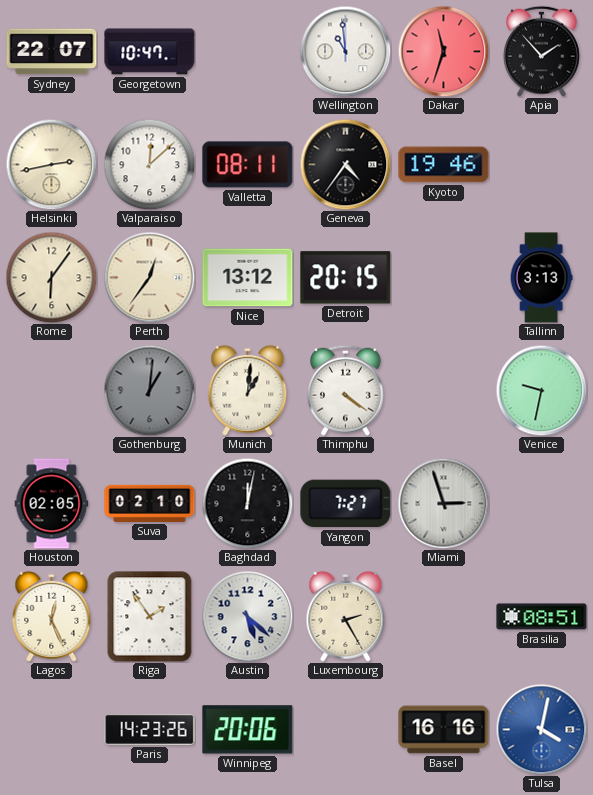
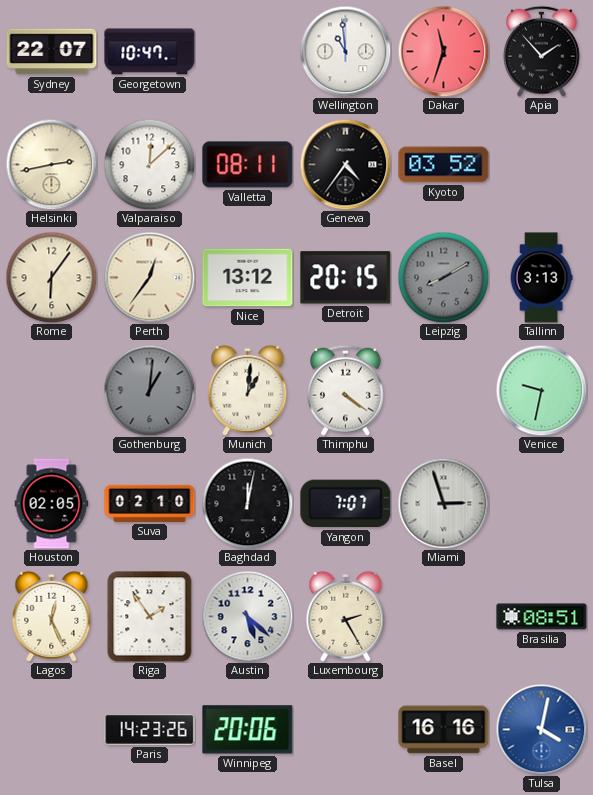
Kyoto: 19:46 -> 03:52
Leipzig: none -> 8:10
Yangon: 7:27 -> 7:07
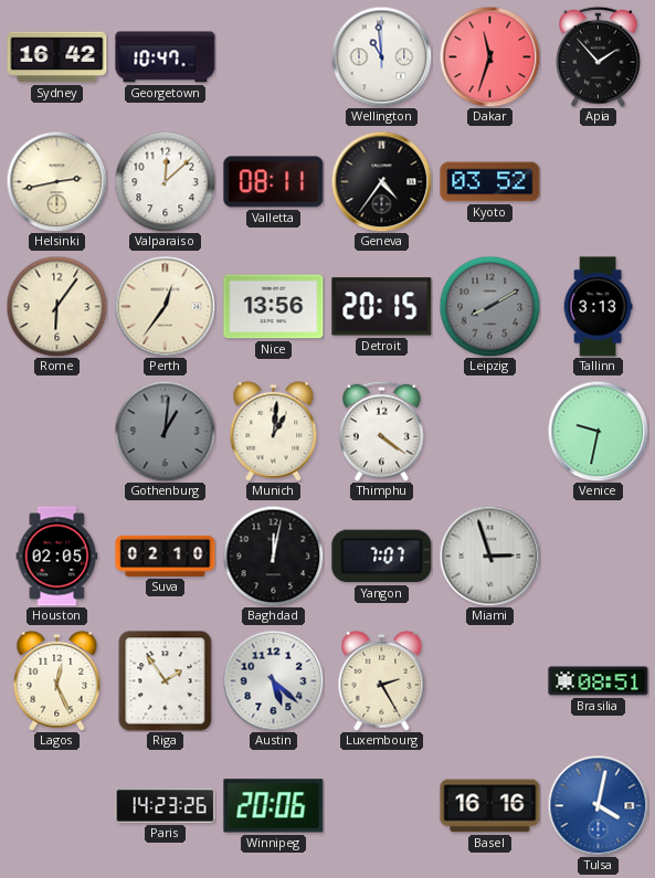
Sydney: 22:07 -> 16:42
Nice: 13:12 -> 13:56
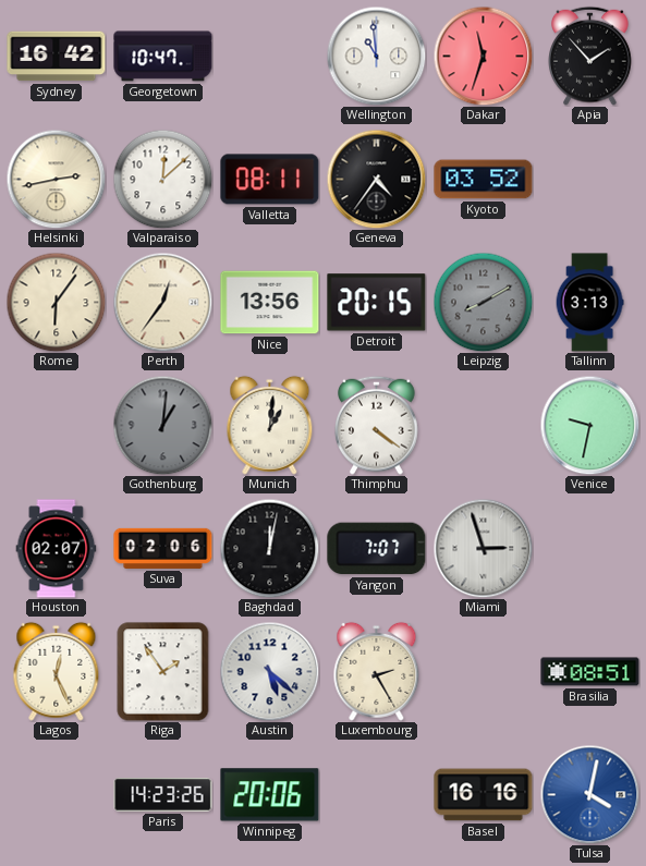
Houston: 02:05 -> 02:07
Suva: 02:10 -> 02:06
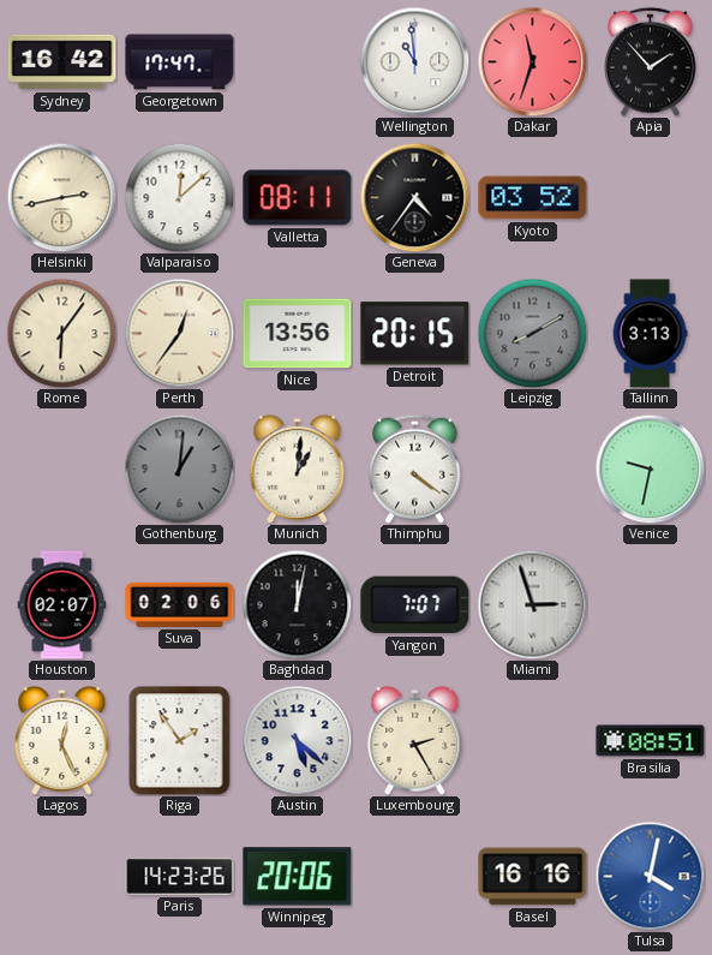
Georgetown: 10:47 -> 17:47
